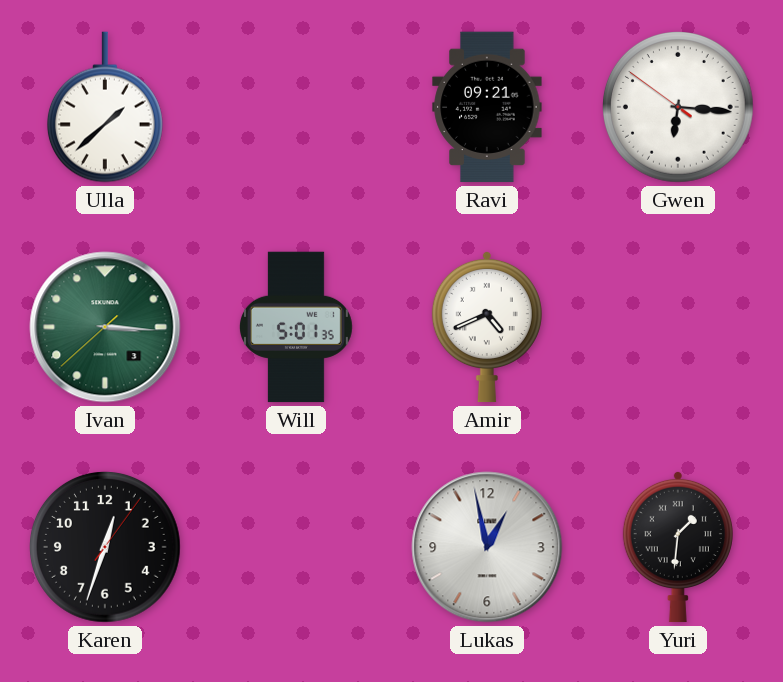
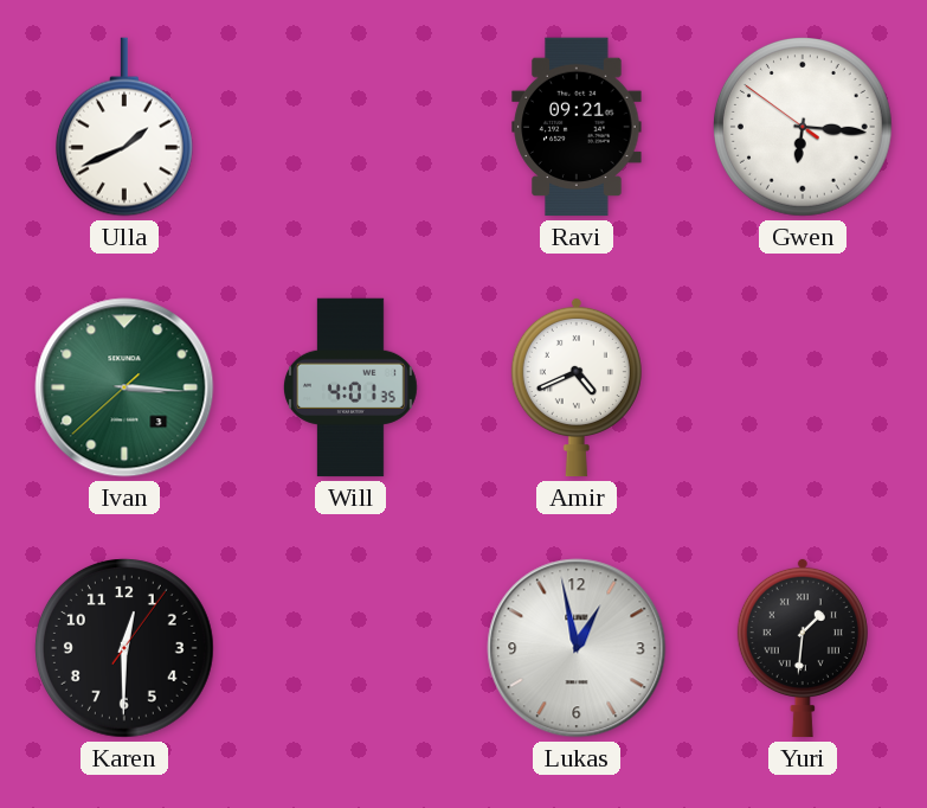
Ulla: 1:38 -> 1:41
Will: 5:01 -> 4:01
Karen: 12:33 -> 12:30
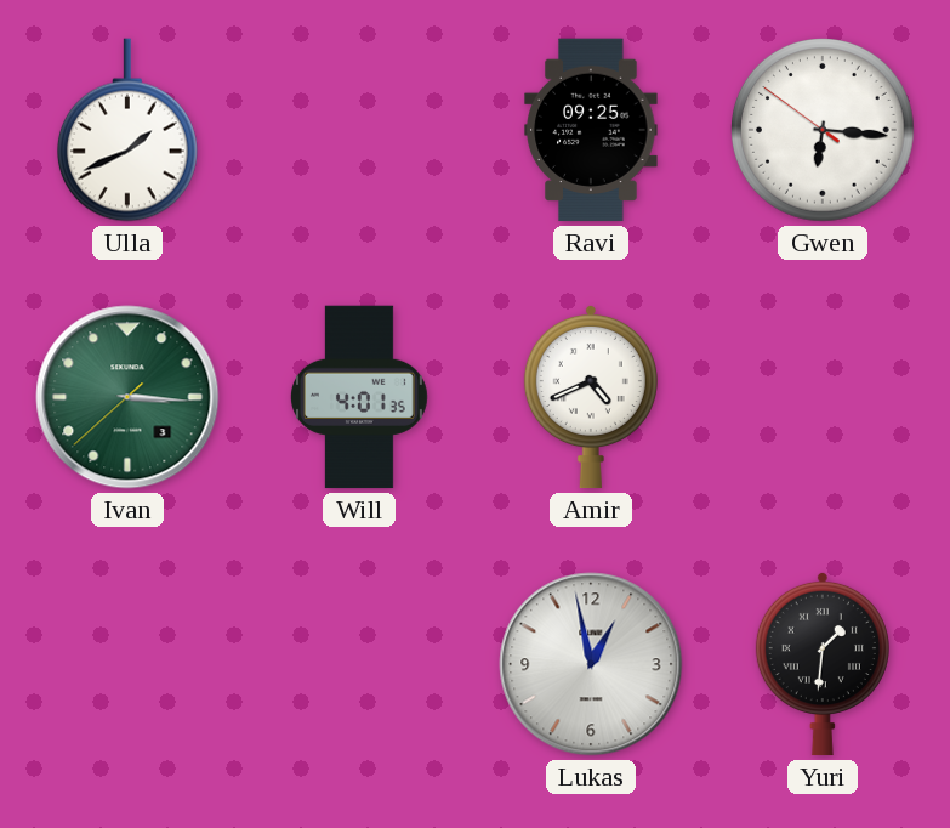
Ravi: 09:21 -> 09:25
Karen: 12:30 -> none
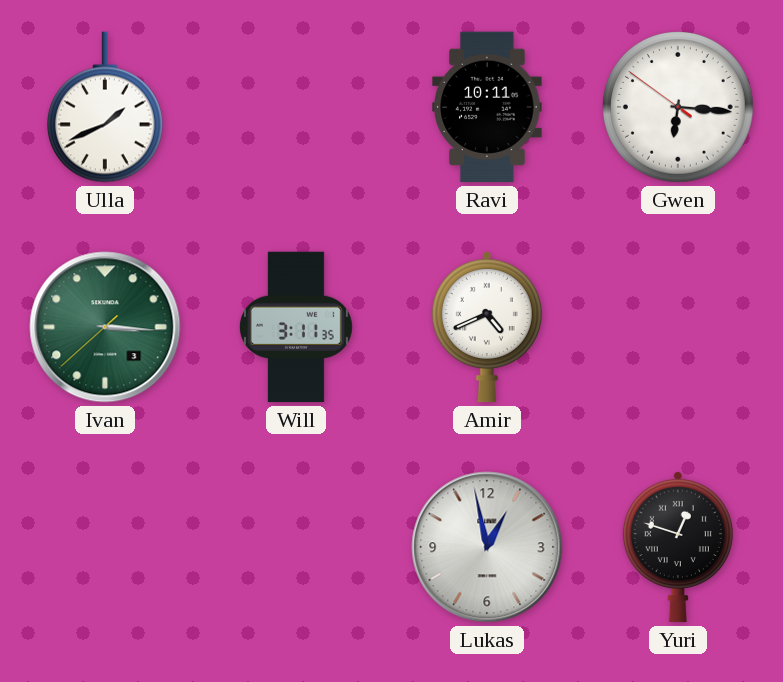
Ravi: 09:25 -> 10:11
Will: 4:01 -> 3:11
Yuri: 1:31 -> 12:48
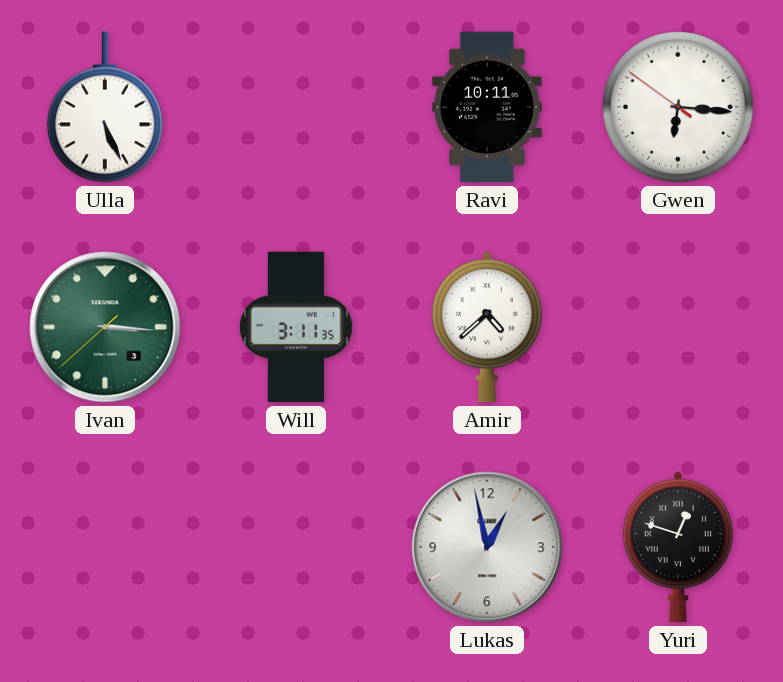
Ulla: 1:41 -> 5:26
Amir: 4:41 -> 4:38
